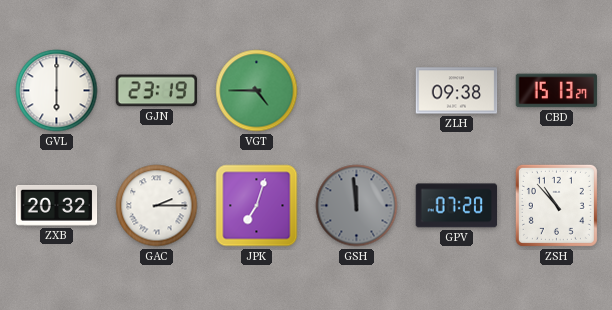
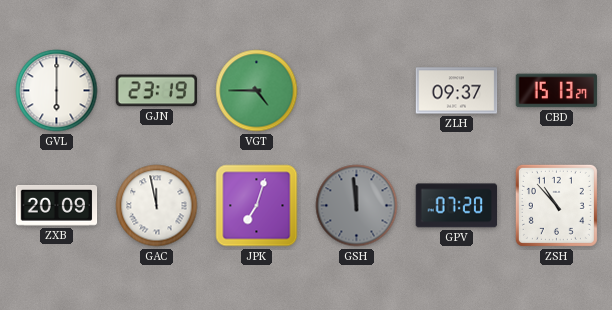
ZLH: 09:38 -> 09:37
ZXB: 20:32 -> 20:09
GAC: 2:15 -> 11:58
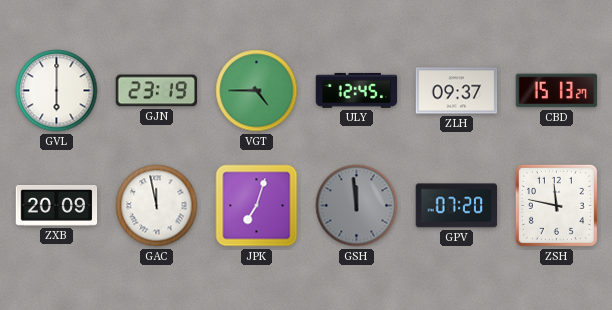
ULY: none -> 12:45
ZSH: 10:53 -> 11:47
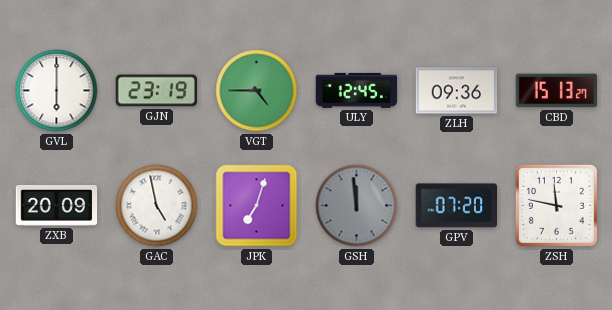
ZLH: 09:37 -> 09:36
GAC: 11:58 -> 4:58
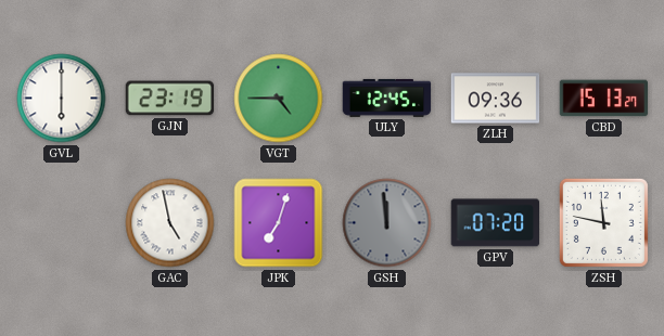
ZXB: 20:09 -> none
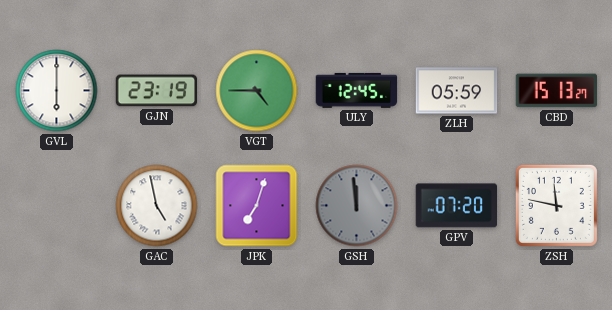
ZLH: 09:36 -> 05:59
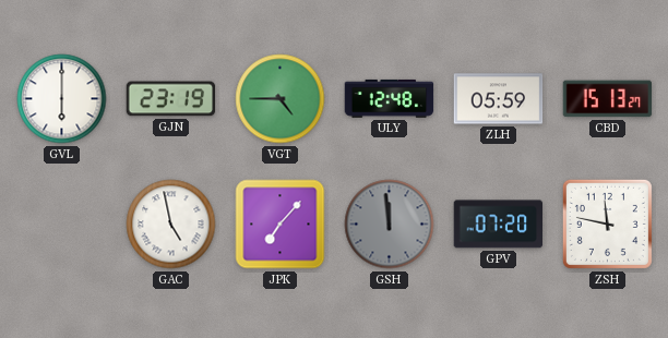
ULY: 12:45 -> 12:48
JPK: 7:03 -> 7:07
